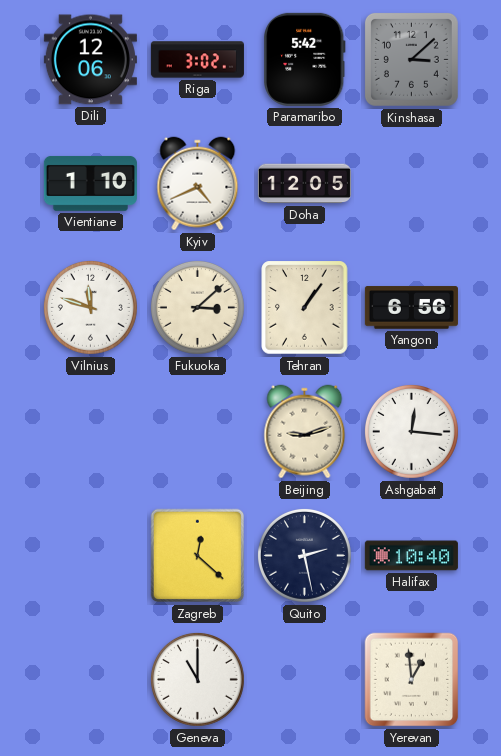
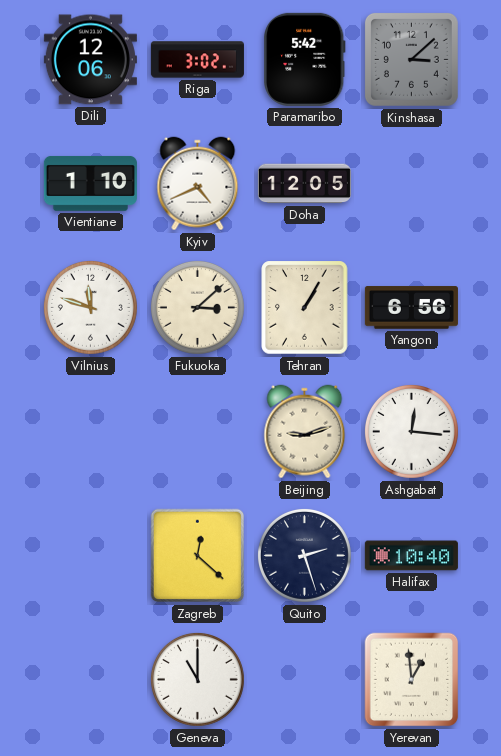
Tehran: 1:06 -> 1:05
Quito: 2:28 -> 2:27
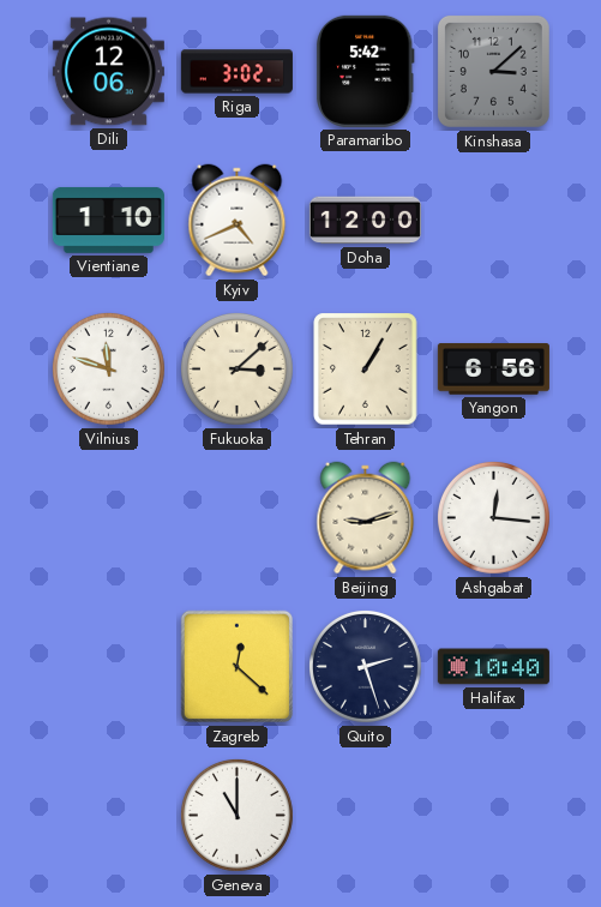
Doha: 12:05 -> 12:00
Yerevan: 12:59 -> none
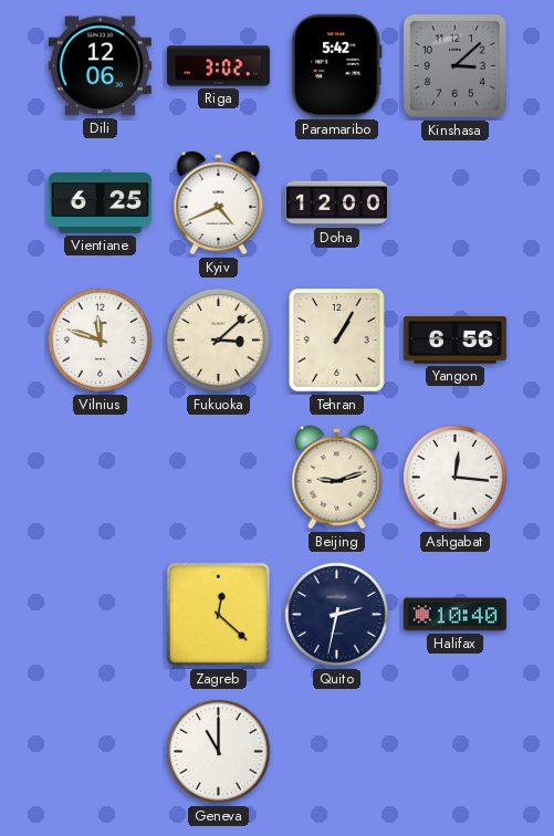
Vientiane: 1:10 -> 6:25
Quito: 2:27 -> 2:32
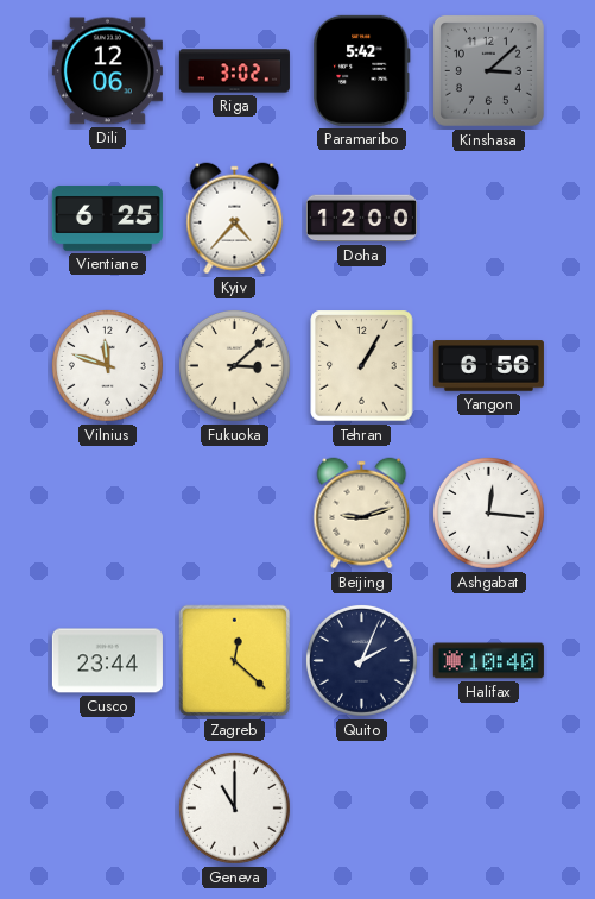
Kyiv: 4:41 -> 4:37
Cusco: none -> 23:44
Quito: 2:32 -> 2:04
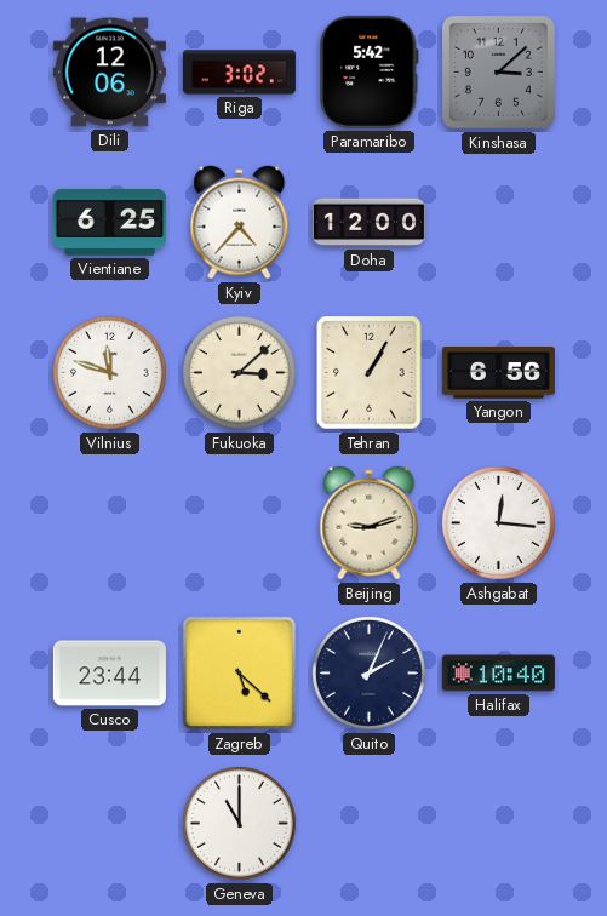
Zagreb: 12:22 -> 5:22
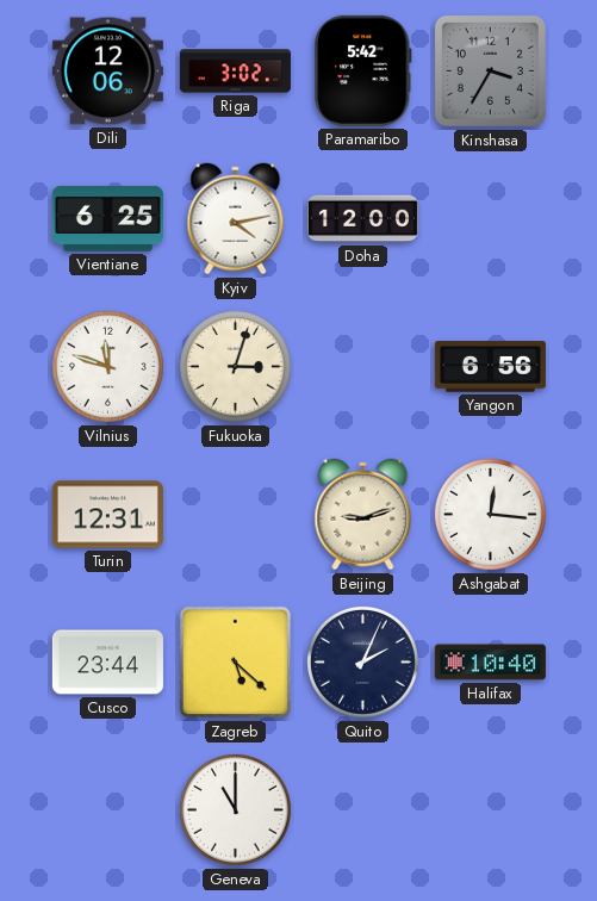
Kinshasa: 3:08 -> 3:35
Kyiv: 4:37 -> 4:13
Fukuoka: 3:08 -> 3:03
Tehran: 1:05 -> none
Turin: none -> 12:31
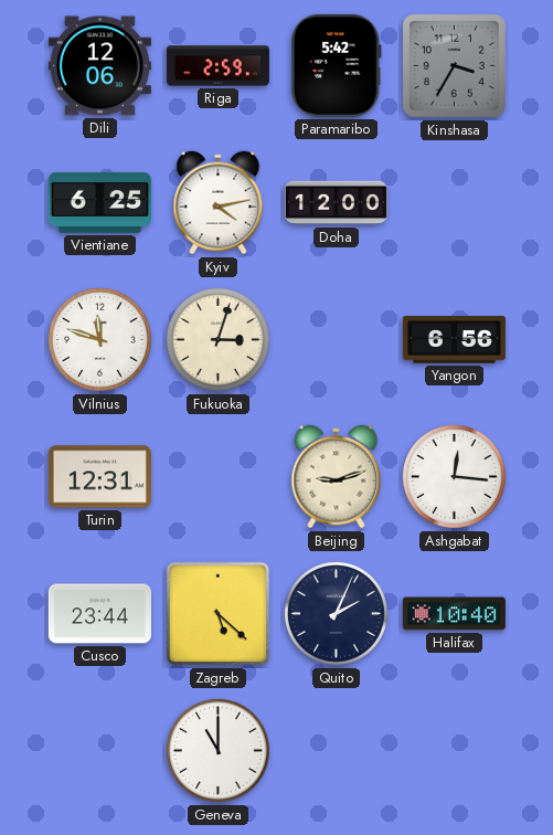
Riga: 3:02 -> 2:59
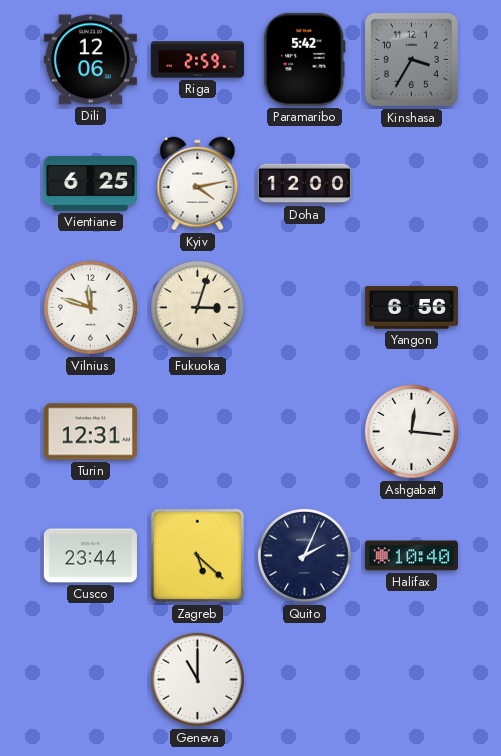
Beijing: 9:12 -> none
